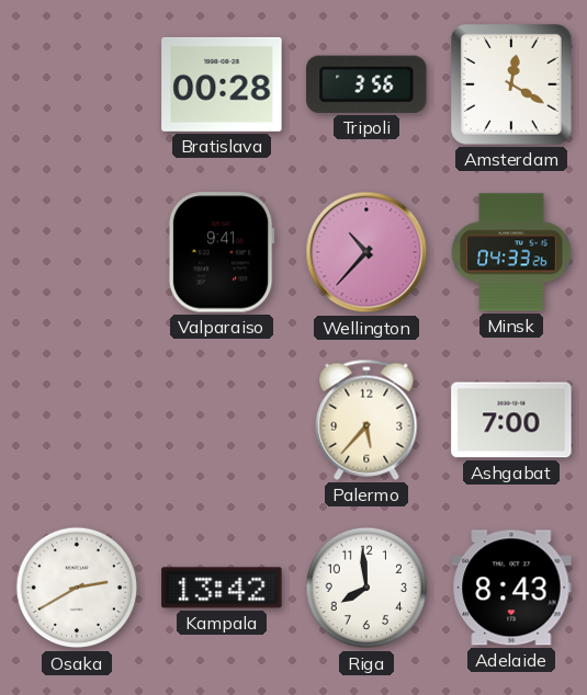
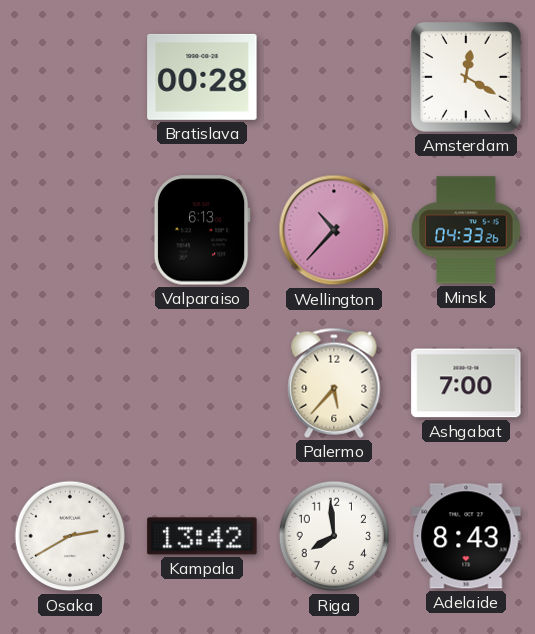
Tripoli: 3:56 -> none
Valparaiso: 9:41 -> 6:13
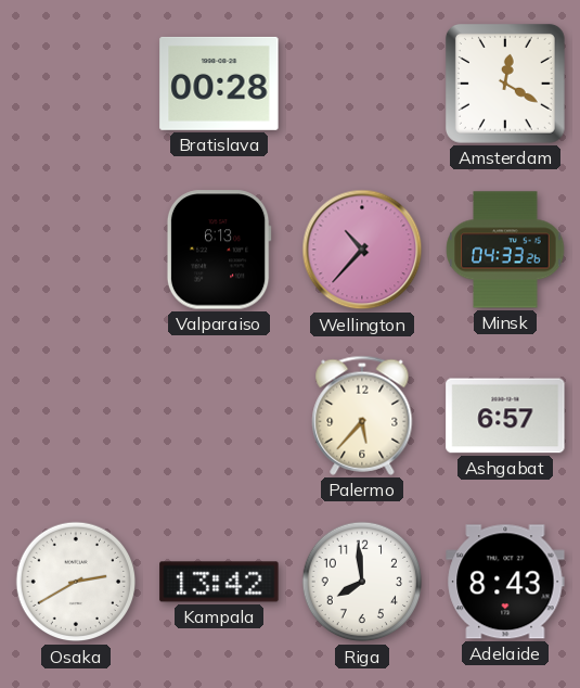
Ashgabat: 7:00 -> 6:57
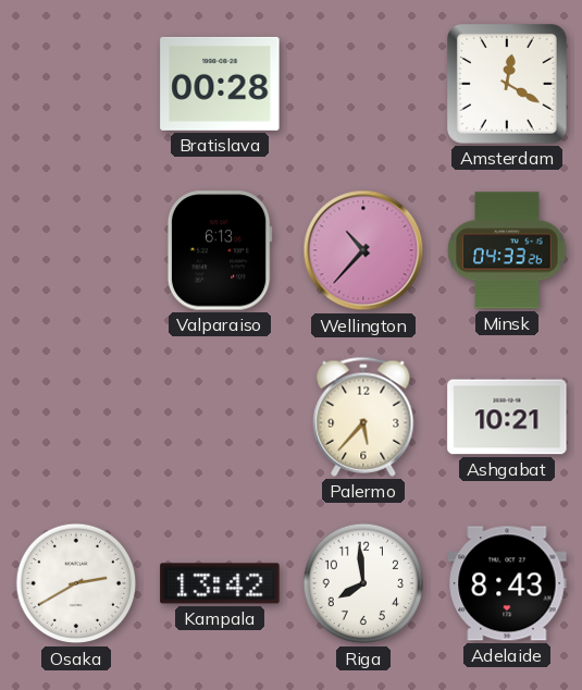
Ashgabat: 6:57 -> 10:21
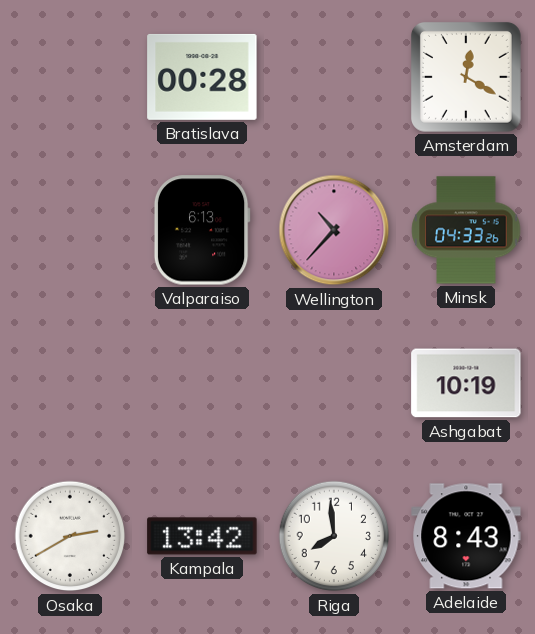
Palermo: 5:37 -> none
Ashgabat: 10:21 -> 10:19
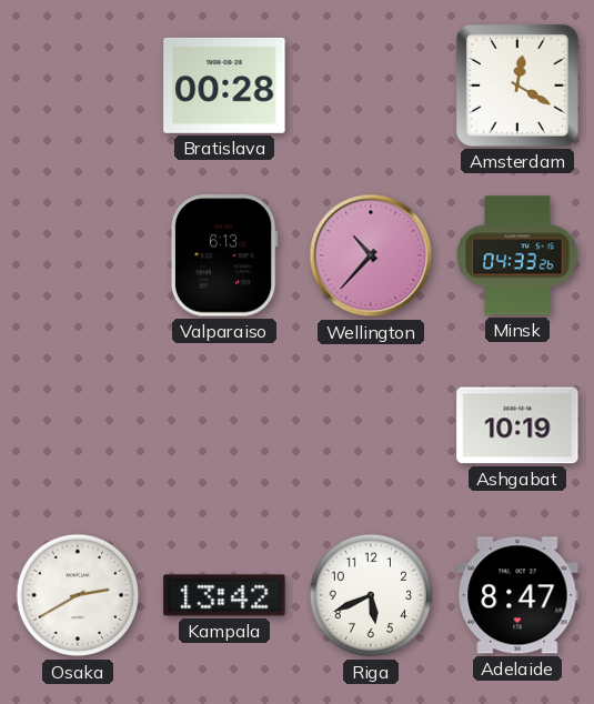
Riga: 7:59 -> 5:41
Adelaide: 8:43 -> 8:47
